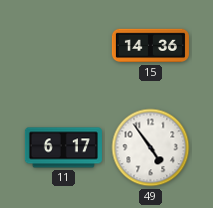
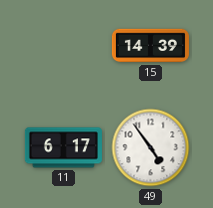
15: 14:36 -> 14:39
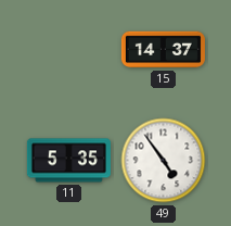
15: 14:39 -> 14:37
11: 6:17 -> 5:35
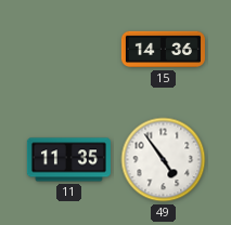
15: 14:37 -> 14:36
11: 5:35 -> 11:35
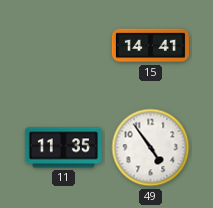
15: 14:36 -> 14:41
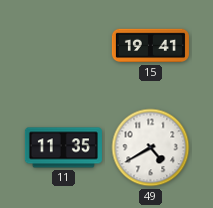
15: 14:41 -> 19:41
49: 4:54 -> 4:40
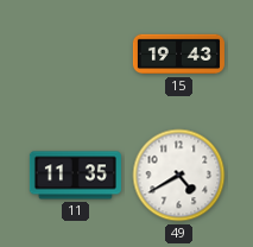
15: 19:41 -> 19:43
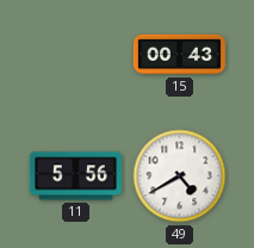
15: 19:43 -> 00:43
11: 11:35 -> 5:56
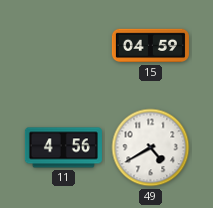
15: 00:43 -> 04:59
11: 5:56 -> 4:56
